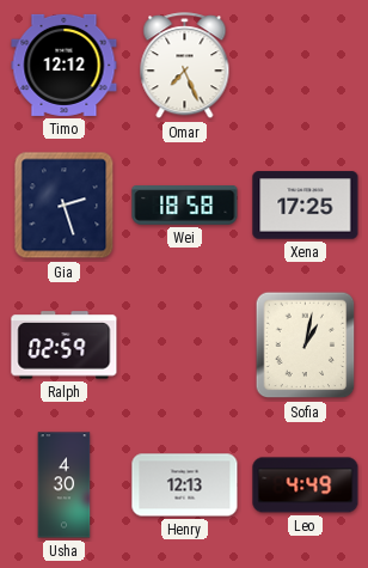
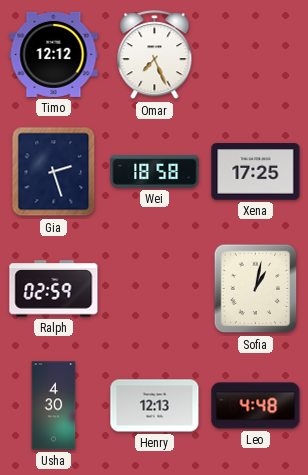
Leo: 4:49 -> 4:48
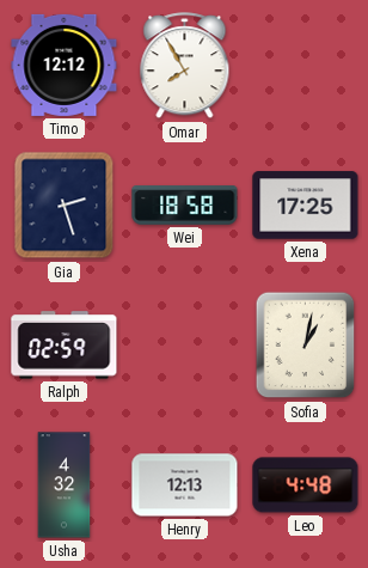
Omar: 7:26 -> 7:55
Usha: 4:30 -> 4:32
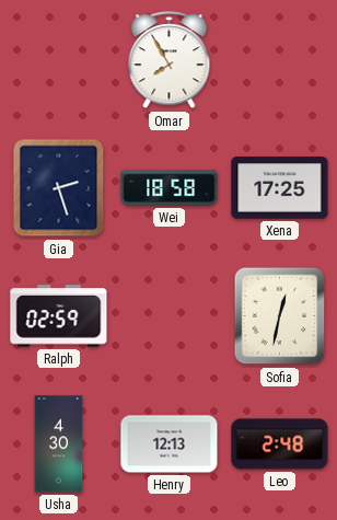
Timo: 12:12 -> none
Sofia: 1:02 -> 12:32
Usha: 4:32 -> 4:30
Leo: 4:48 -> 2:48
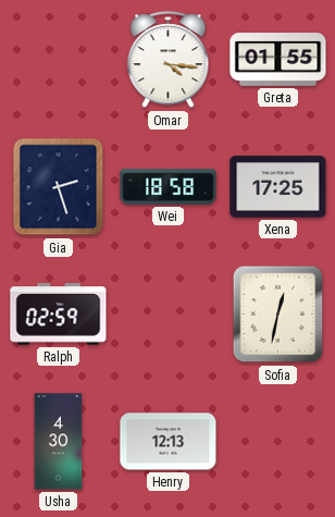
Omar: 7:55 -> 4:16
Greta: none -> 01:55
Leo: 2:48 -> none
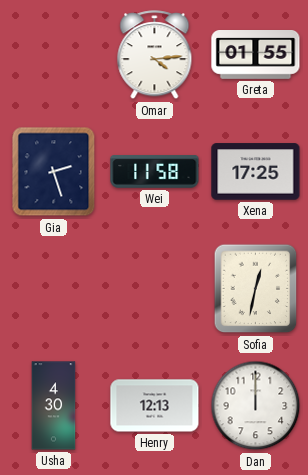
Omar: 4:16 -> 4:14
Wei: 18:58 -> 11:58
Ralph: 02:59 -> none
Dan: none -> 12:00
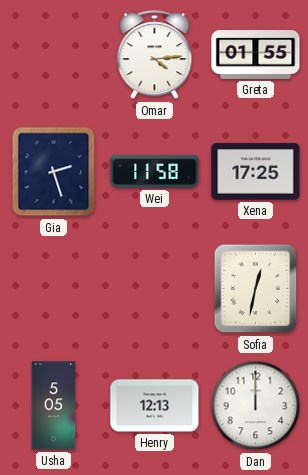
Usha: 4:30 -> 5:05
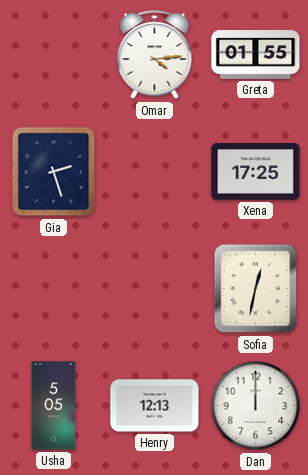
Wei: 11:58 -> none
